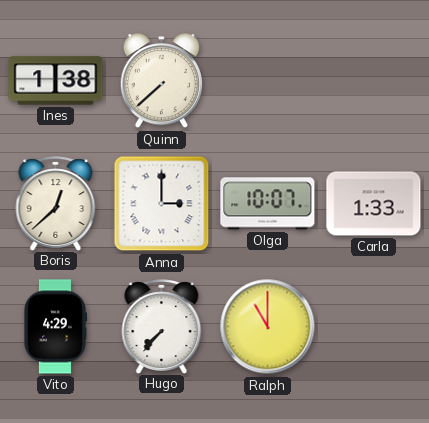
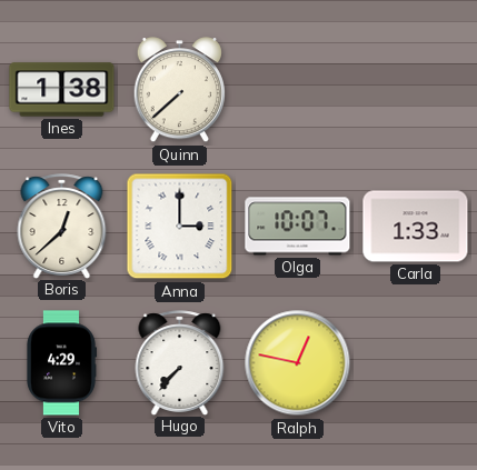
Ralph: 11:00 -> 12:47
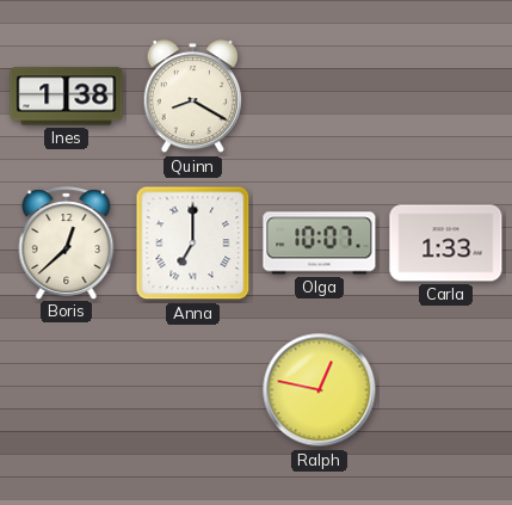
Quinn: 7:38 -> 8:20
Anna: 3:00 -> 7:00
Vito: 4:29 -> none
Hugo: 7:37 -> none
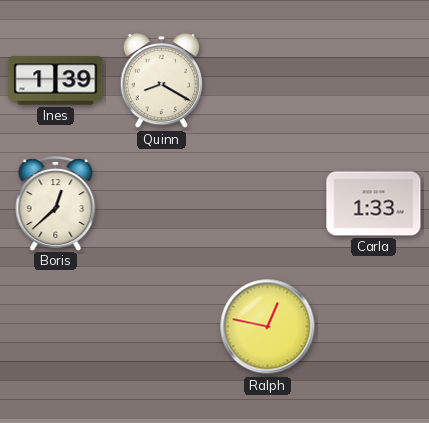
Ines: 1:38 -> 1:39
Anna: 7:00 -> none
Olga: 10:07 -> none
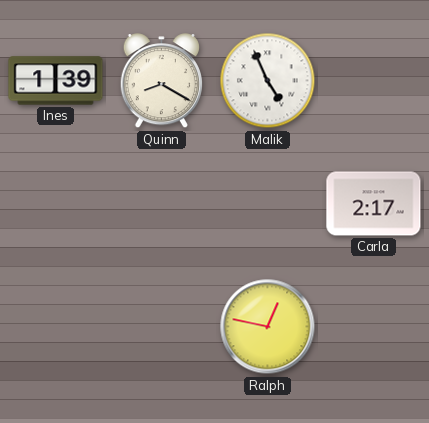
Malik: none -> 4:56
Boris: 12:38 -> none
Carla: 1:33 -> 2:17
